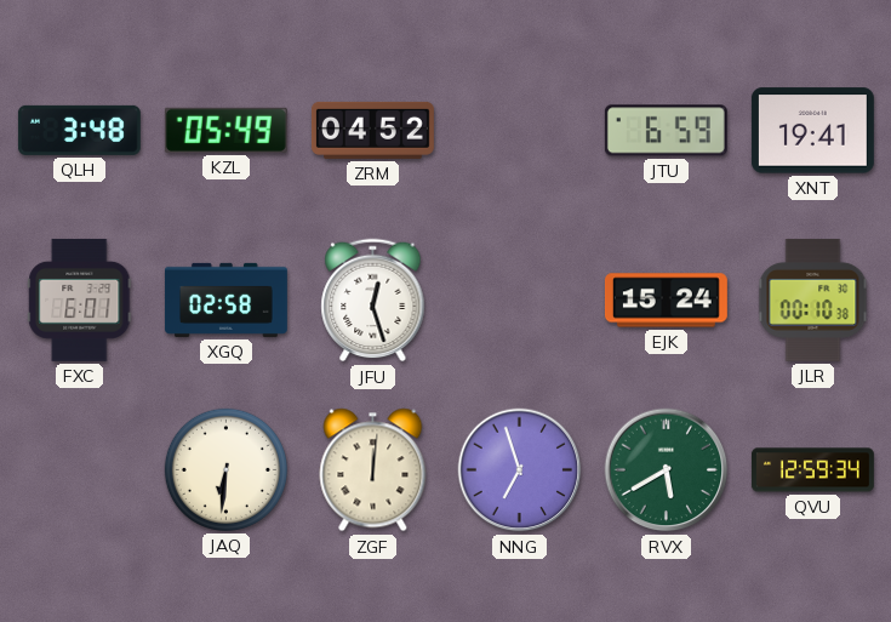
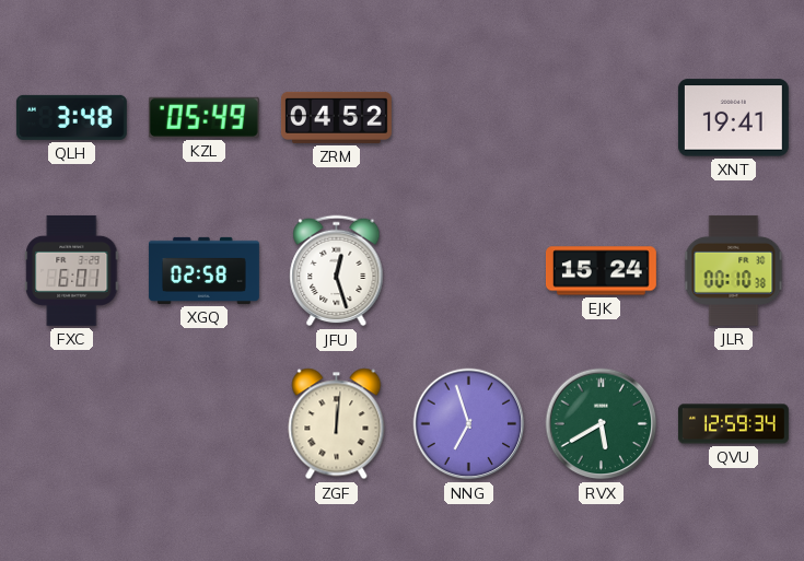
JTU: 6:59 -> none
JAQ: 6:31 -> none
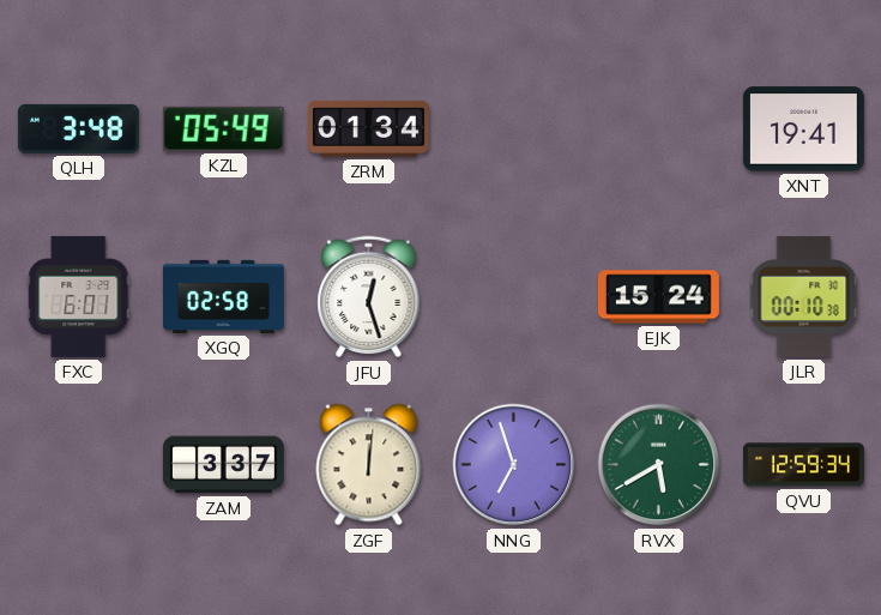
ZRM: 04:52 -> 01:34
ZAM: none -> 3:37
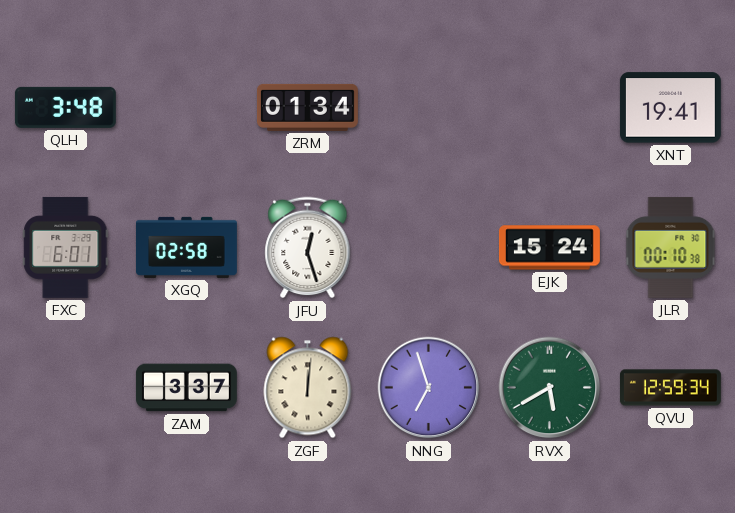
KZL: 05:49 -> none
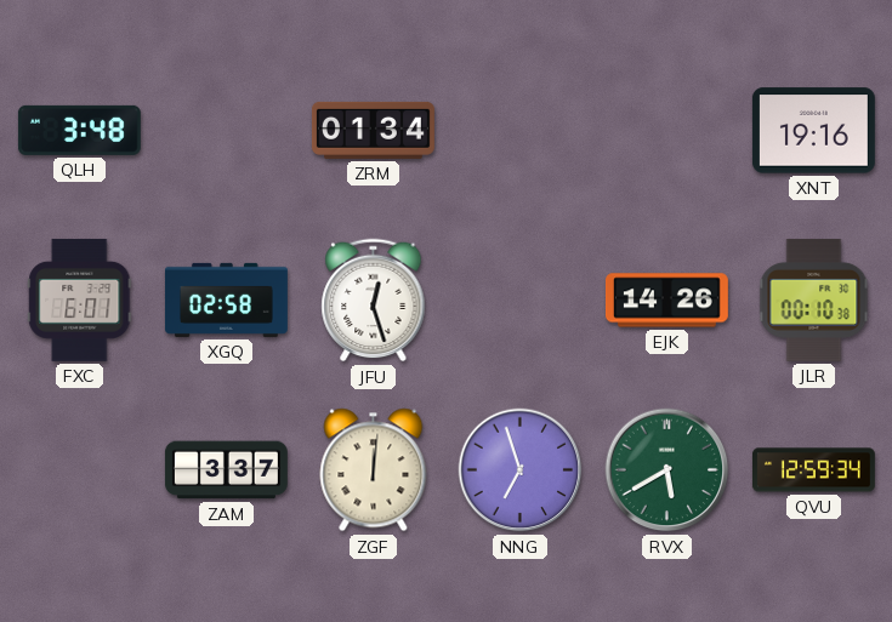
XNT: 19:41 -> 19:16
EJK: 15:24 -> 14:26
